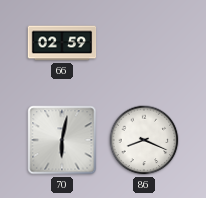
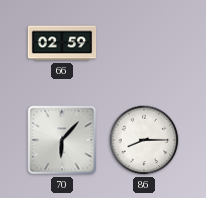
70: 6:02 -> 6:07
86: 8:19 -> 8:15
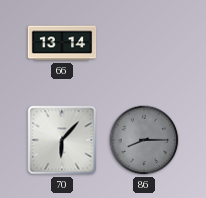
66: 02:59 -> 13:14
86 dial: white -> grey
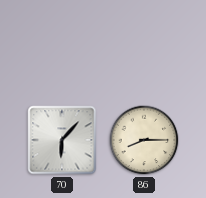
66: 13:14 -> none
86 dial: grey -> cream
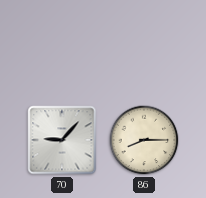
70: 6:07 -> 9:07
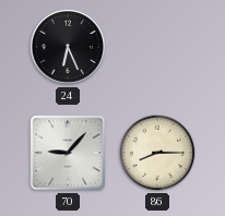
24: none -> 6:26
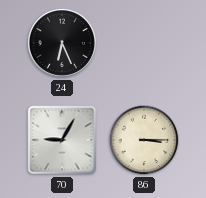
70: 9:07 -> 9:05
86: 8:15 -> 3:15
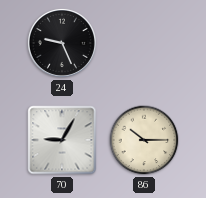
24: 6:26 -> 9:26
86: 3:15 -> 10:15
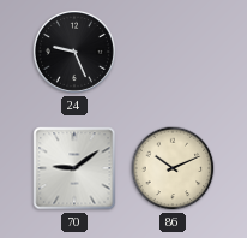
70: 9:05 -> 9:09
86: 10:15 -> 10:11
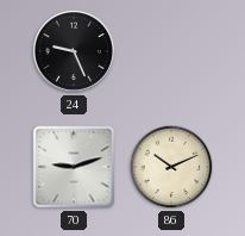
70: 9:09 -> 9:12
